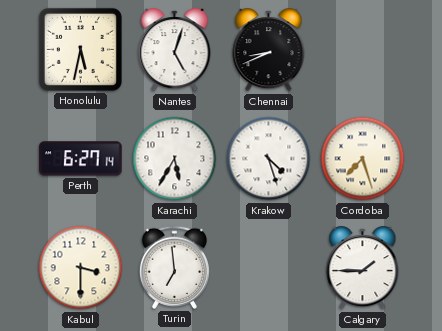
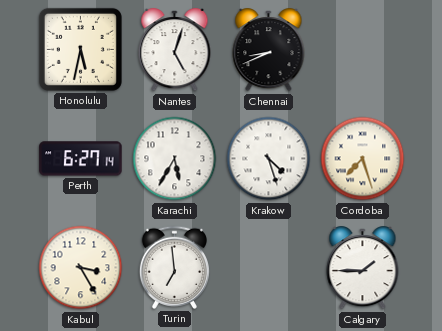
Kabul: 3:30 -> 3:25
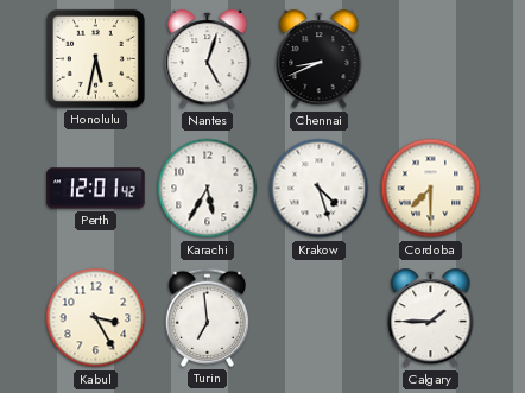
Perth: 6:27 -> 12:01
Cordoba: 7:27 -> 7:30
